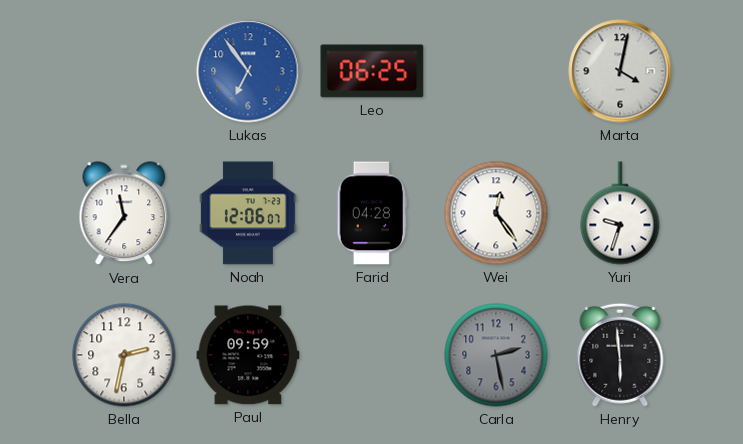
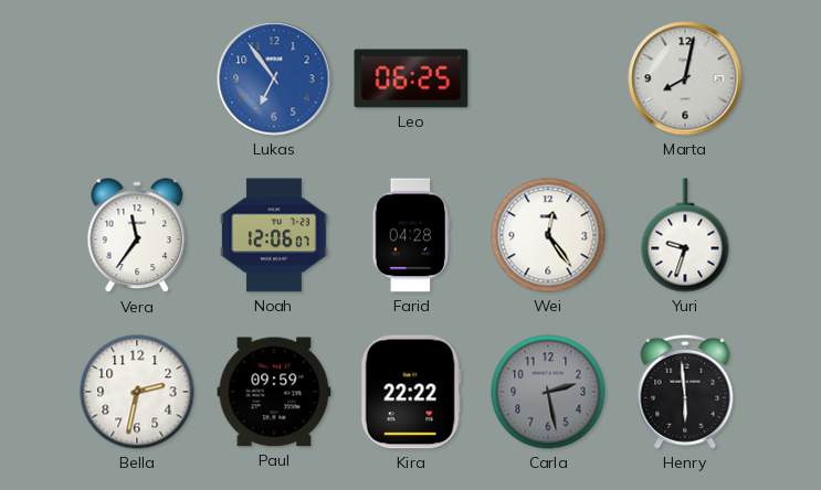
Marta: 4:02 -> 8:02
Kira: none -> 22:22
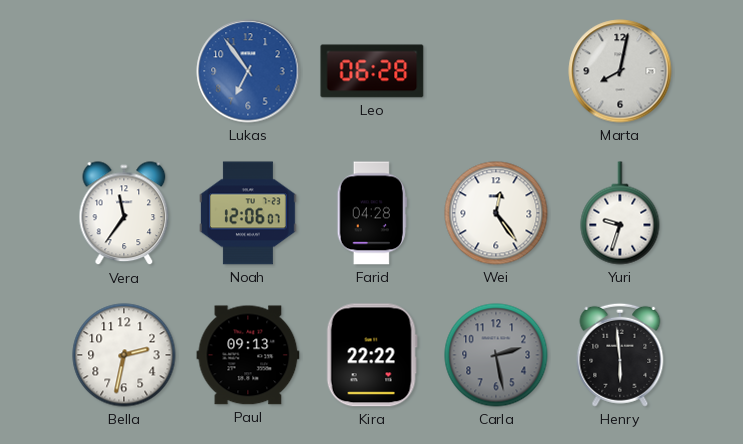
Leo: 06:25 -> 06:28
Paul: 09:59 -> 09:13
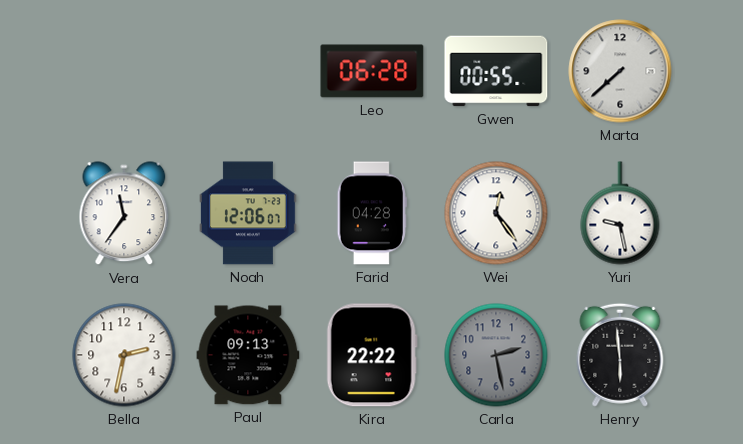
Lukas: 6:54 -> none
Gwen: none -> 00:55
Marta: 8:02 -> 7:38
Yuri: 9:33 -> 9:28
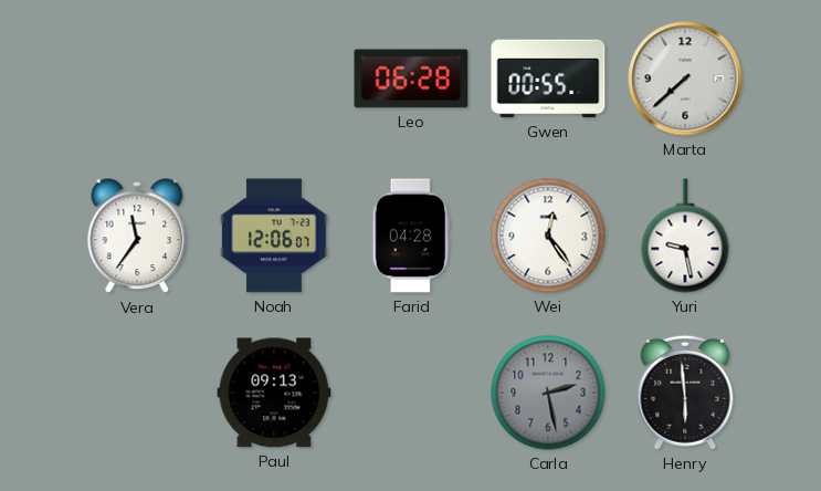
Bella: 2:32 -> none
Kira: 22:22 -> none
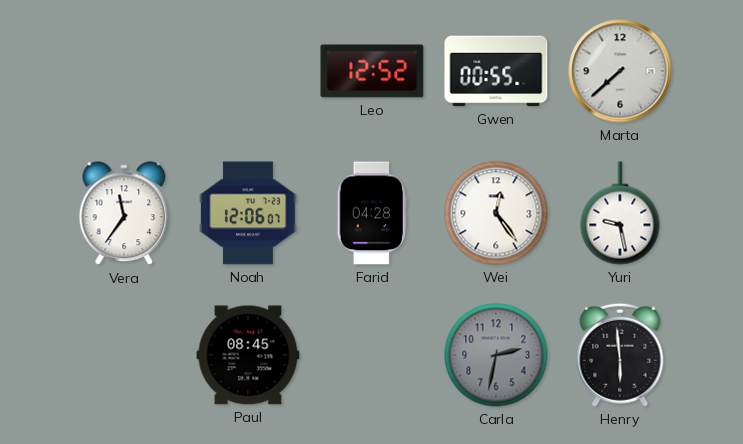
Leo: 06:28 -> 12:52
Paul: 09:13 -> 08:45
Carla: 2:28 -> 2:32
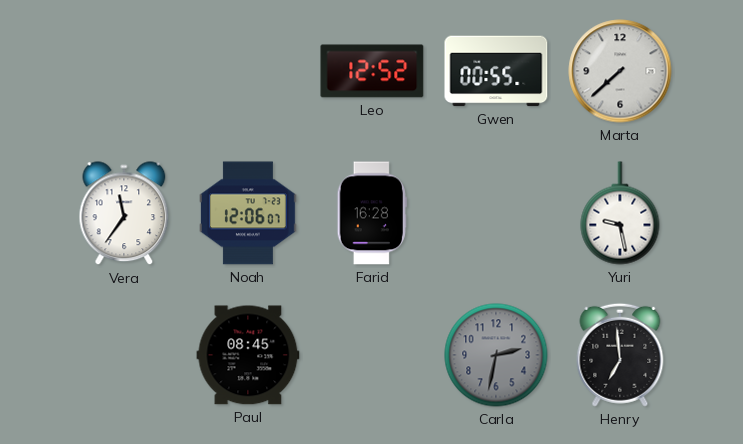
Farid: 04:28 -> 16:28
Wei: 12:24 -> none
Henry: 5:59 -> 6:59
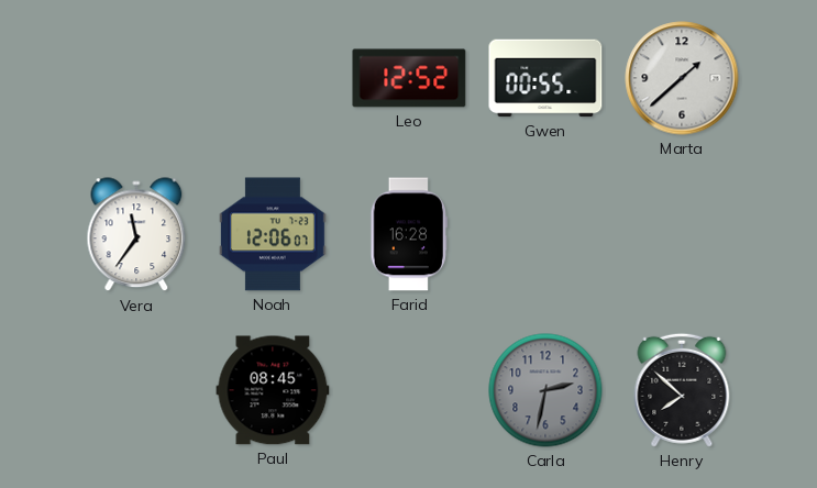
Marta: 7:38 -> 1:38
Yuri: 9:28 -> none
Henry: 6:59 -> 7:52
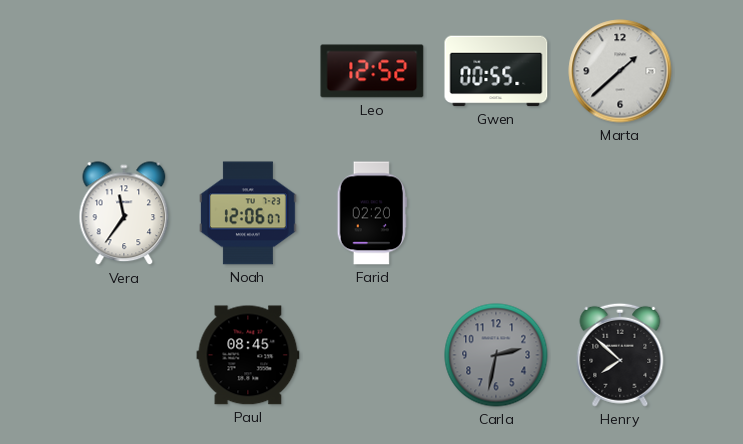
Farid: 16:28 -> 02:20
